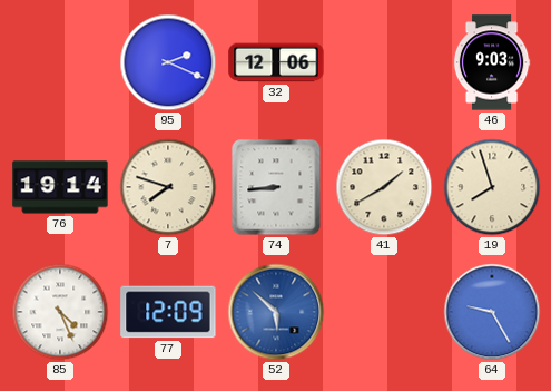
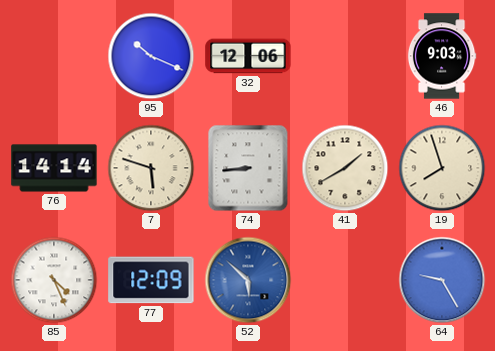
95: 2:19 -> 10:19
76: 19:14 -> 14:14
7: 7:48 -> 5:48
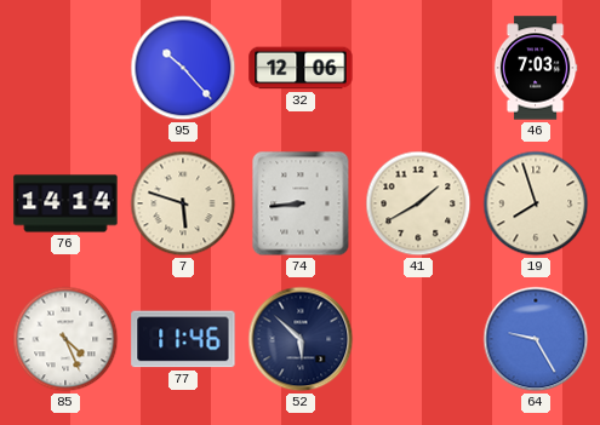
95: 10:19 -> 10:23
46: 9:03 -> 7:03
77: 12:09 -> 11:46
52 dial: blue -> navy
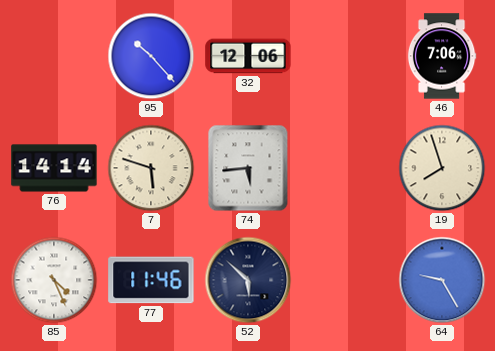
46: 7:03 -> 7:06
74: 8:44 -> 5:44
41: 1:40 -> none
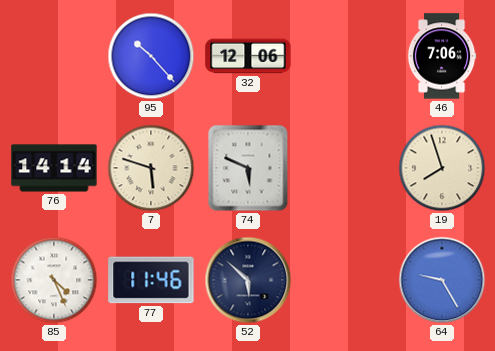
74: 5:44 -> 5:49
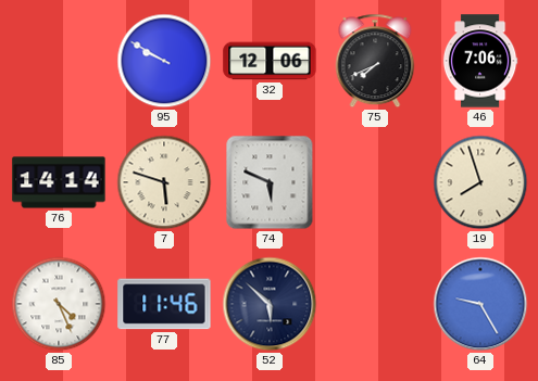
95: 10:23 -> 9:50
75: none -> 7:41
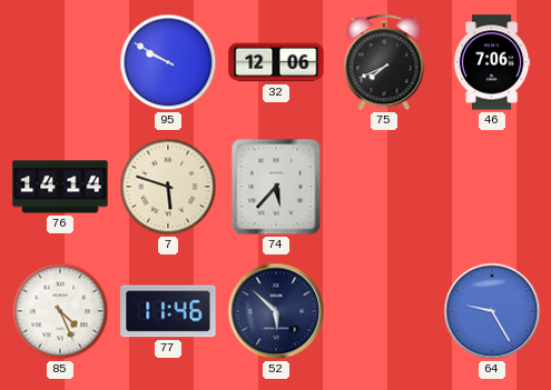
74: 5:49 -> 5:37
19: 7:57 -> none
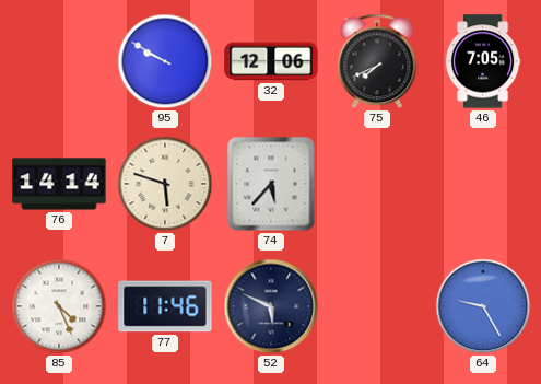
46: 7:06 -> 7:05
52: 5:52 -> 5:49
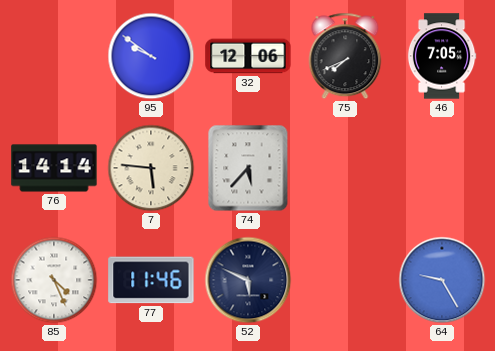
95: 9:50 -> 9:51
7: 5:48 -> 5:46
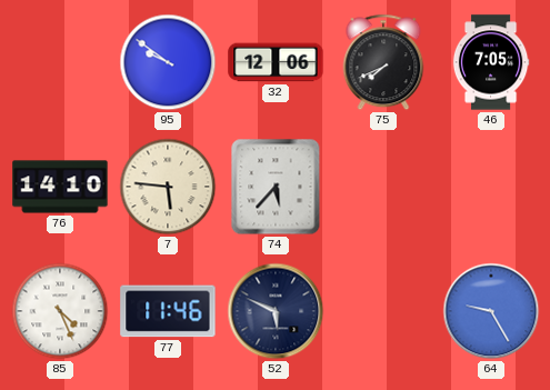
76: 14:14 -> 14:10
